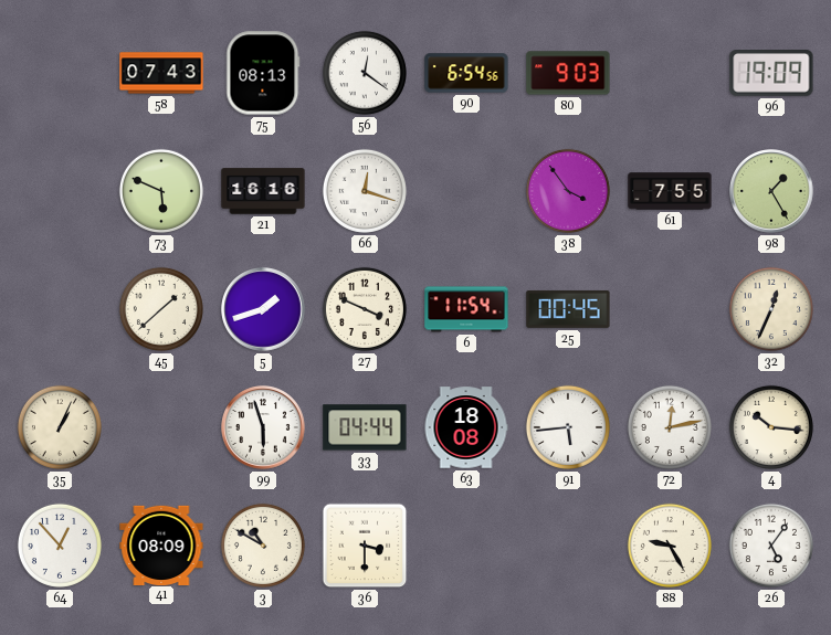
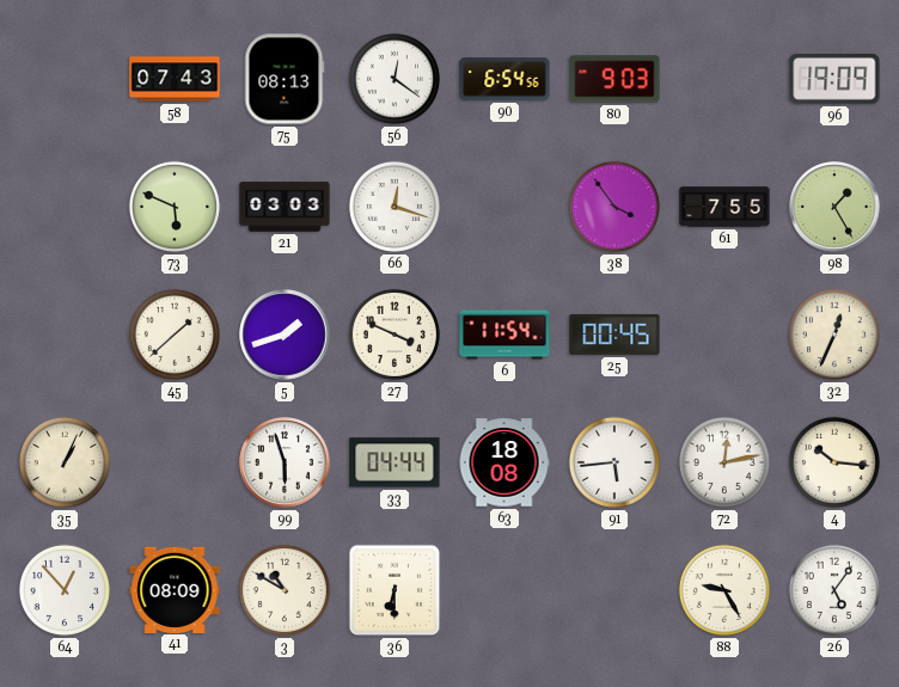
21: 16:16 -> 03:03
36: 3:30 -> 6:30
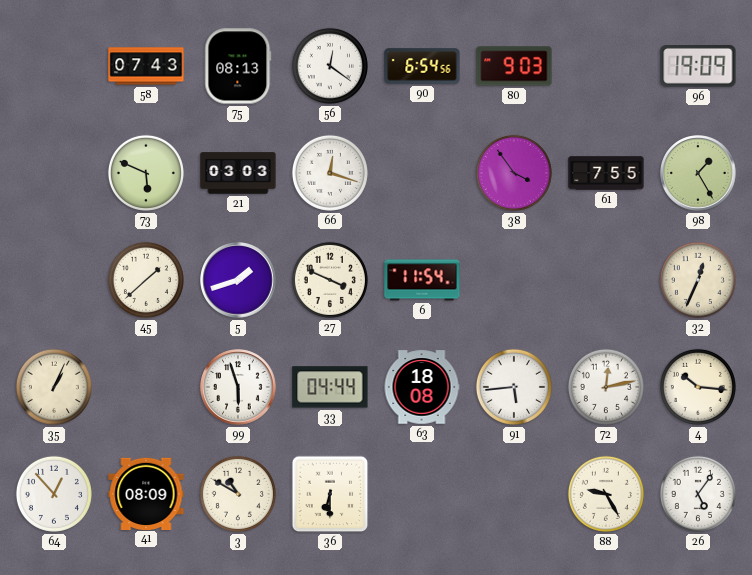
25: 00:45 -> none
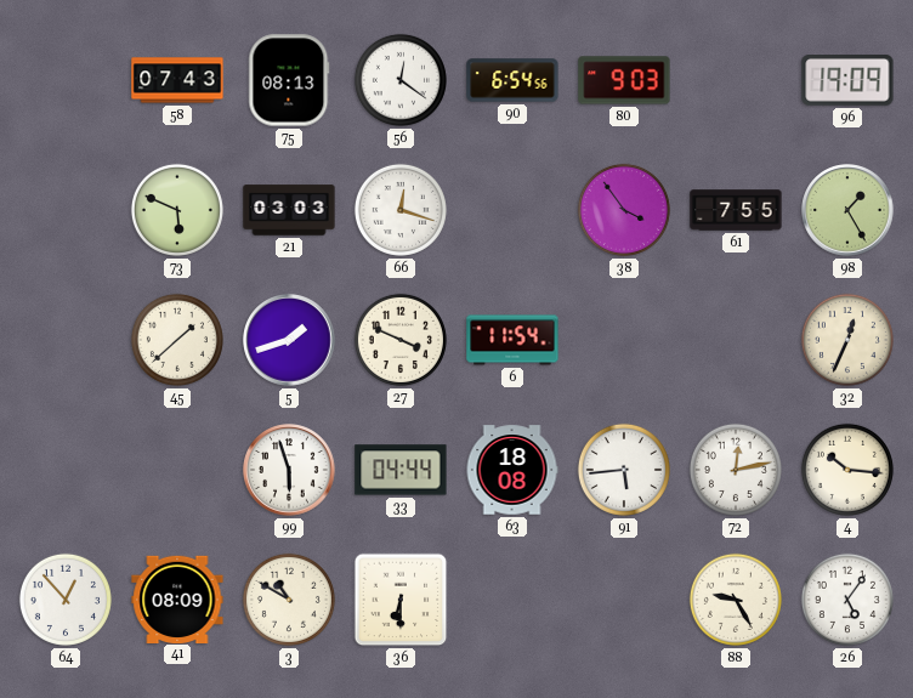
35: 1:04 -> none
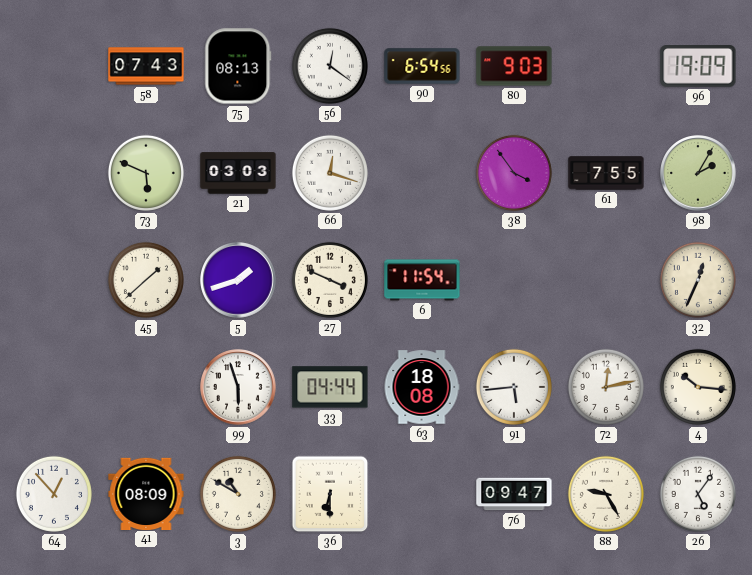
98: 1:25 -> 2:05
76: none -> 09:47
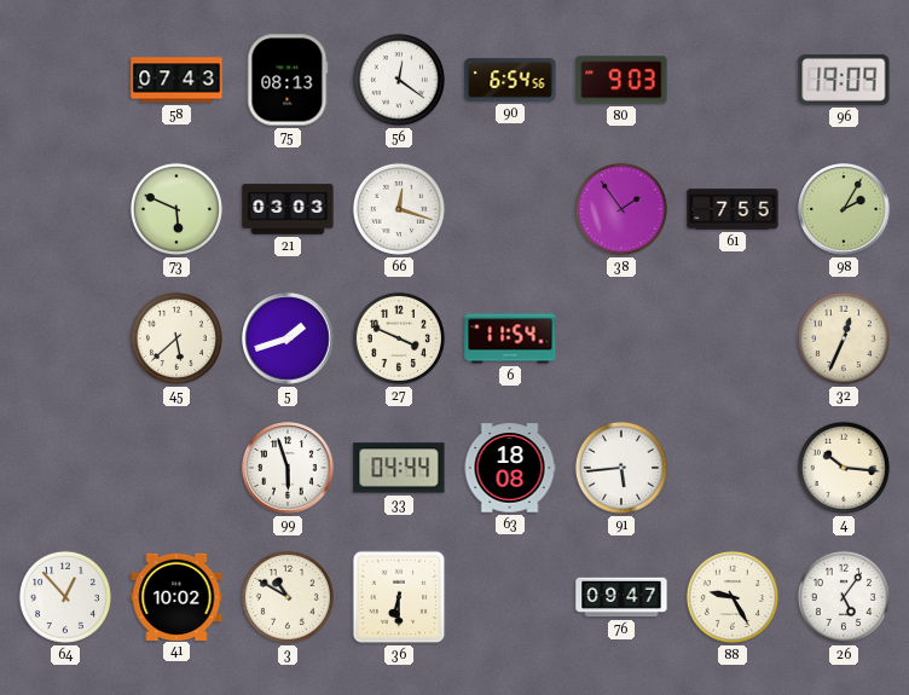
38: 3:54 -> 1:54
45: 1:38 -> 5:38
72: 12:13 -> none
41: 08:09 -> 10:02
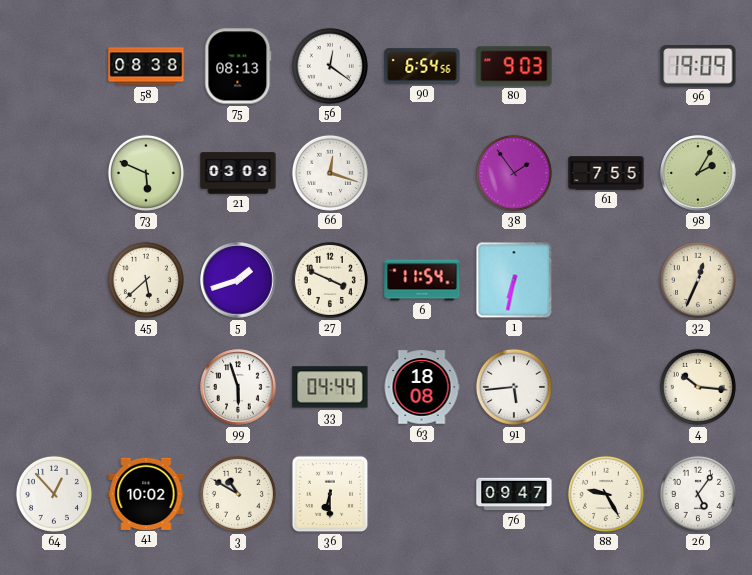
58: 07:43 -> 08:38
1: none -> 6:32
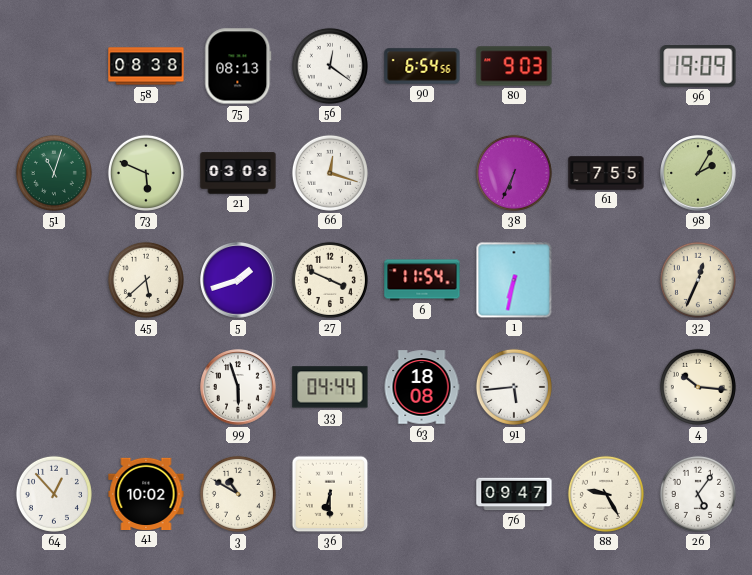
51: none -> 11:03
38: 1:54 -> 6:34
